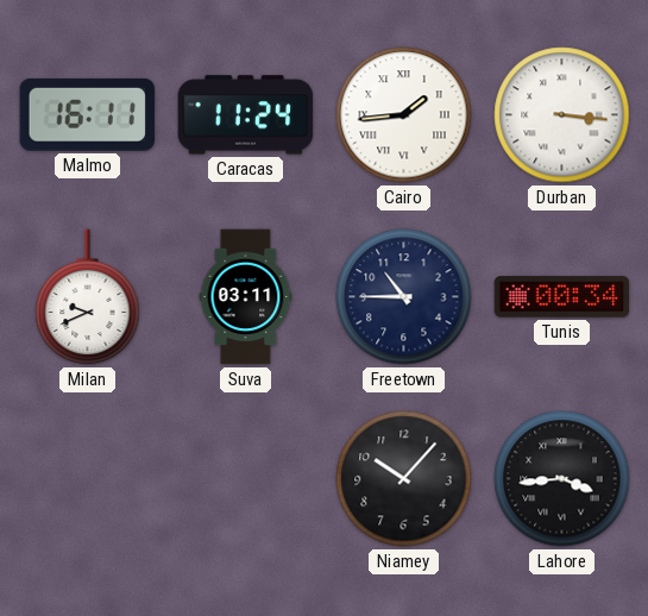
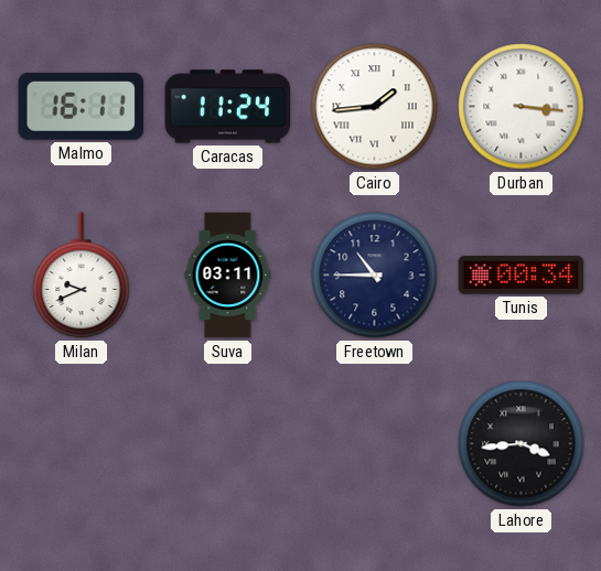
Niamey: 10:07 -> none
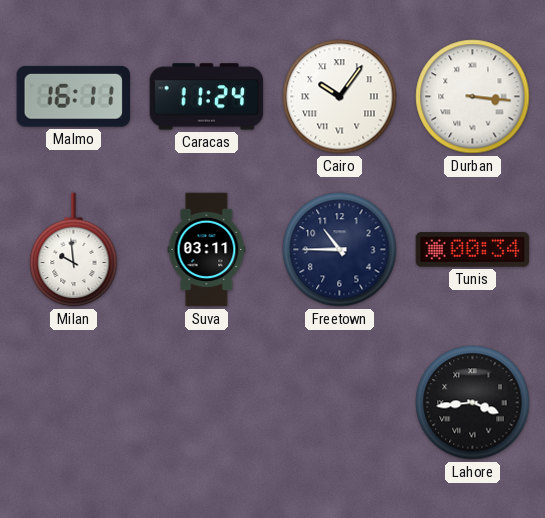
Cairo: 1:44 -> 10:06
Milan: 9:41 -> 9:59
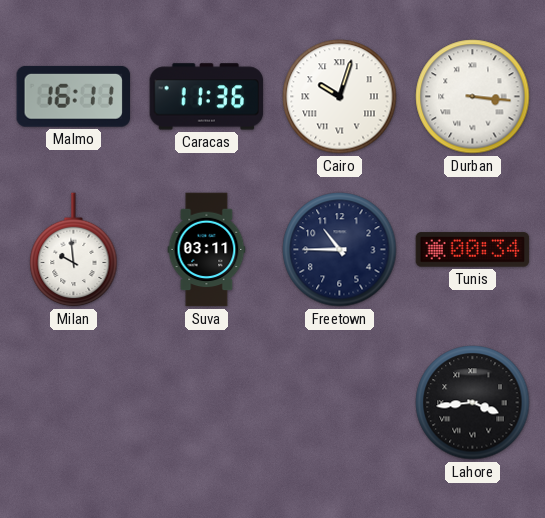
Caracas: 11:24 -> 11:36
Cairo: 10:06 -> 10:03
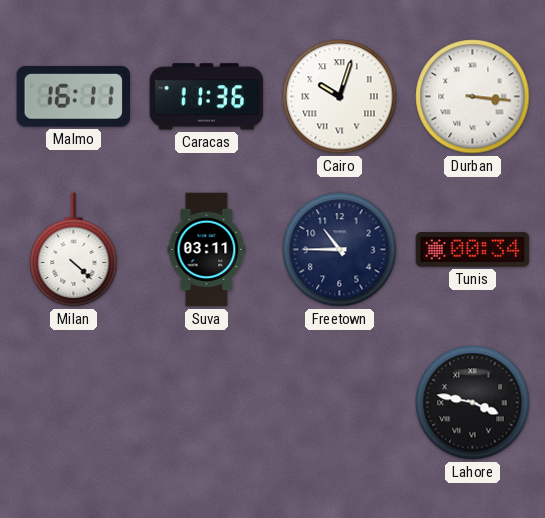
Milan: 9:59 -> 4:22
Lahore: 3:44 -> 3:47
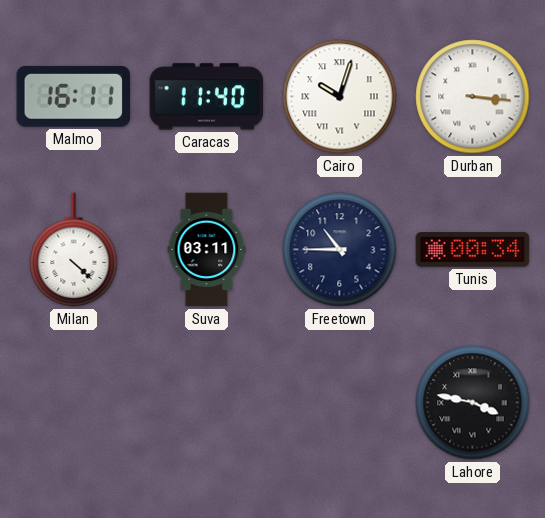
Caracas: 11:36 -> 11:40
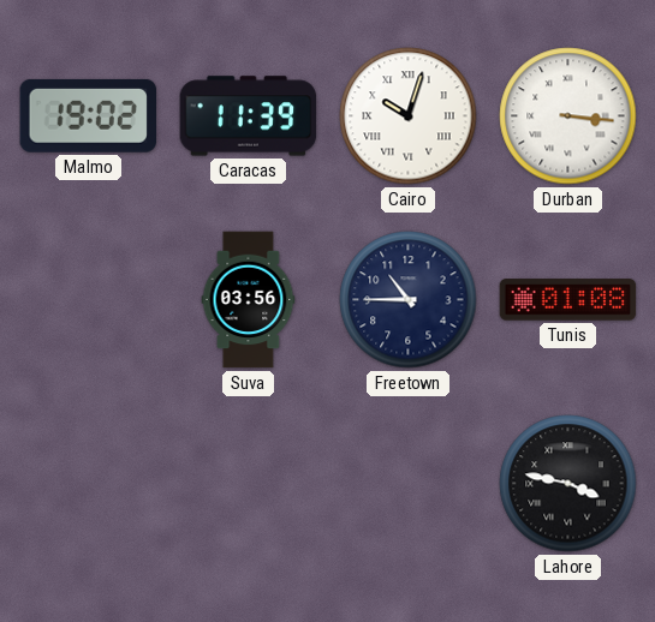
Malmo: 16:11 -> 19:02
Caracas: 11:40 -> 11:39
Milan: 4:22 -> none
Suva: 03:11 -> 03:56
Tunis: 00:34 -> 01:08
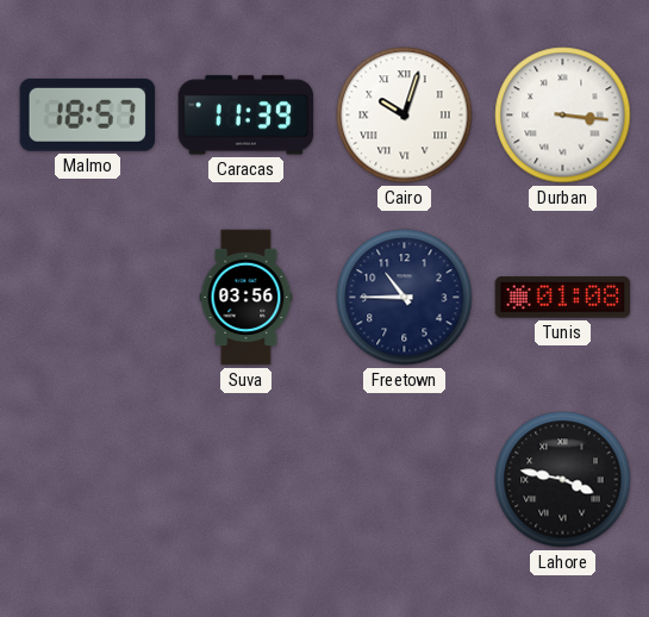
Malmo: 19:02 -> 18:57
